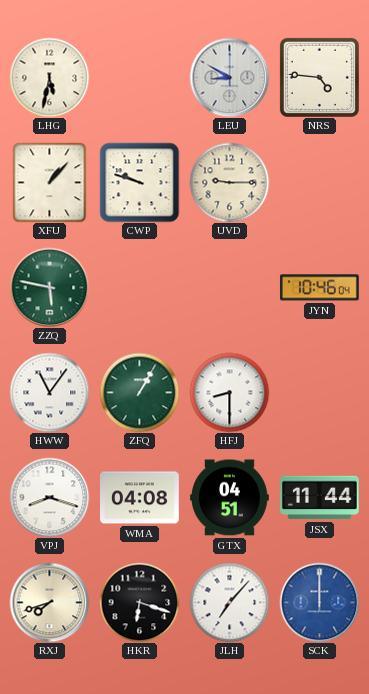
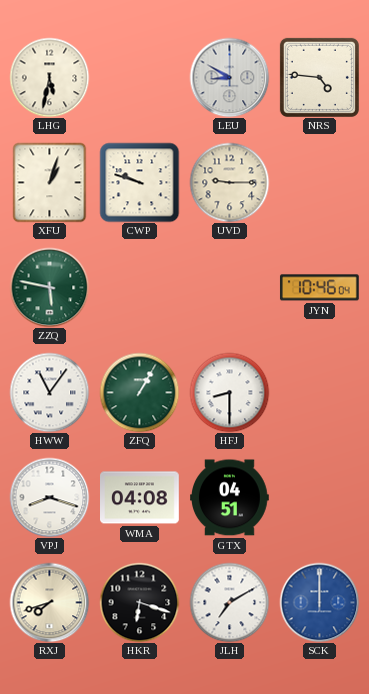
XFU: 1:07 -> 1:03
JSX: 11:44 -> none
JLH: 7:07 -> 7:10
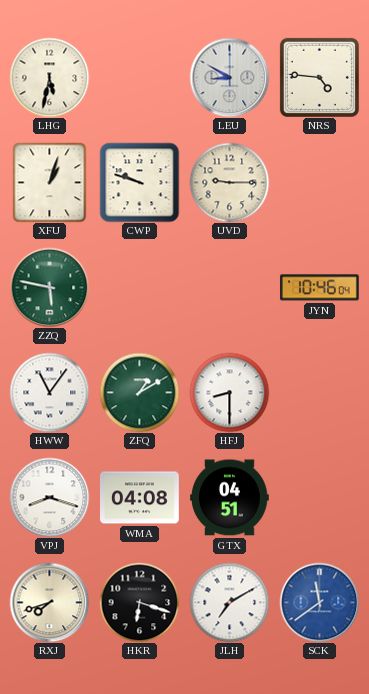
ZFQ: 1:05 -> 1:10
SCK: 12:00 -> 11:39
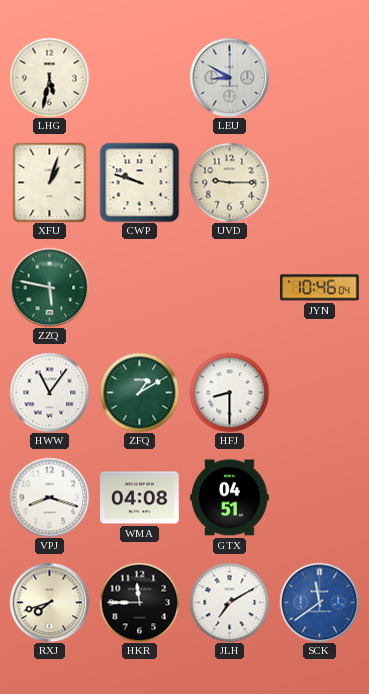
NRS: 4:46 -> none
HKR: 6:18 -> 11:45
